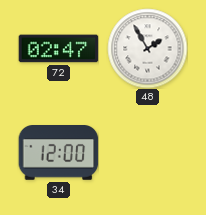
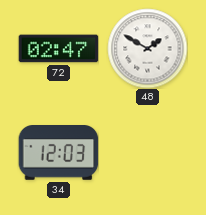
48: 1:55 -> 1:50
34: 12:00 -> 12:03
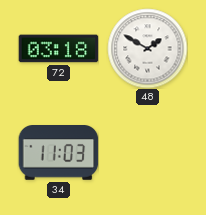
72: 02:47 -> 03:18
34: 12:03 -> 11:03
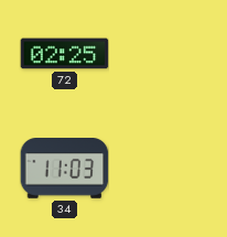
72: 03:18 -> 02:25
48: 1:50 -> none
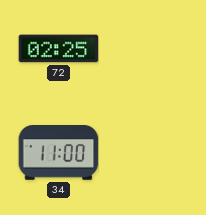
34: 11:03 -> 11:00
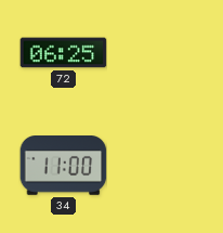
72: 02:25 -> 06:25
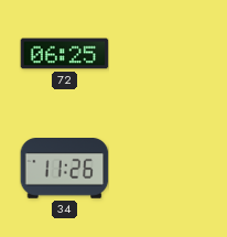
34: 11:00 -> 11:26
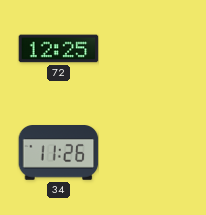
72: 06:25 -> 12:25
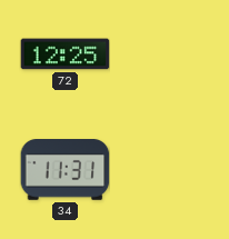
34: 11:26 -> 11:31
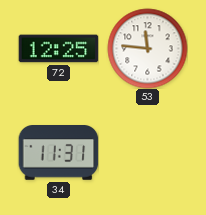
53: none -> 11:46
